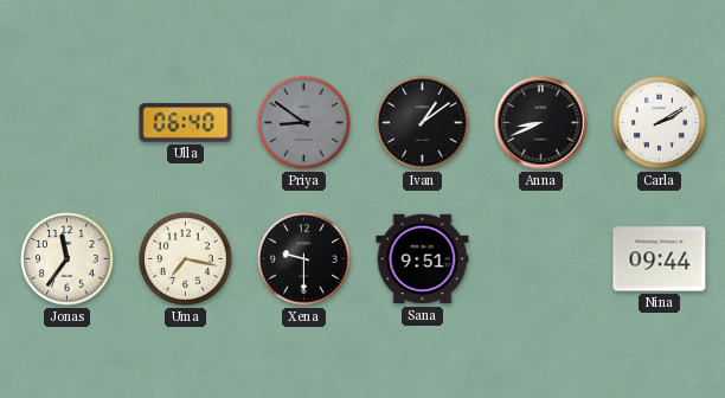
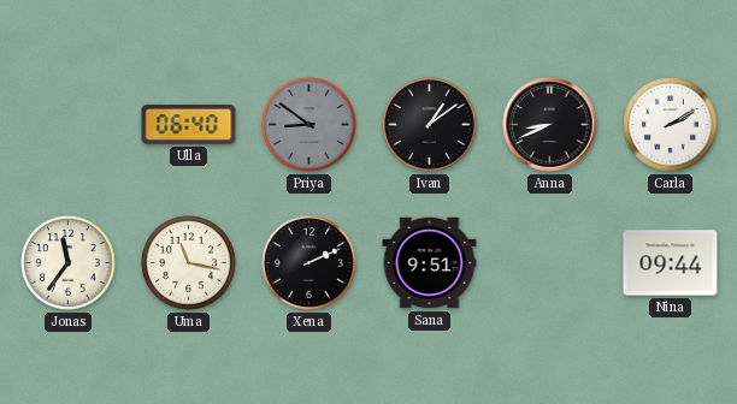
Uma: 7:17 -> 11:17
Xena: 9:30 -> 2:11
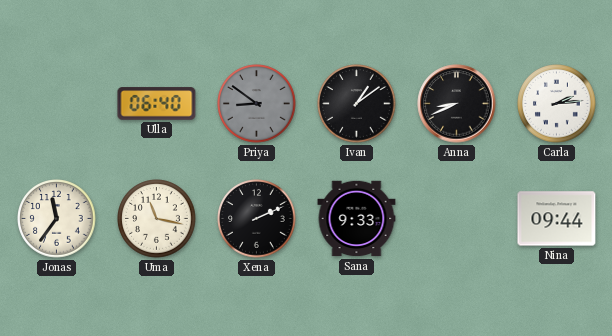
Carla: 2:10 -> 2:14
Sana: 9:51 -> 9:33
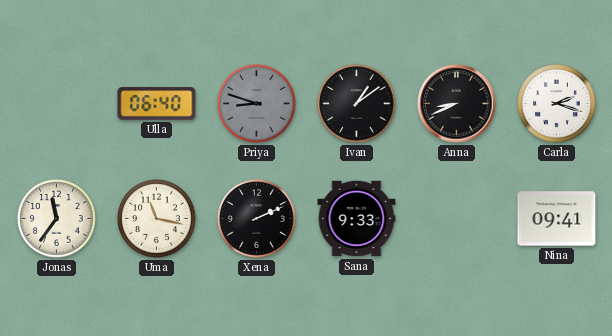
Priya: 8:51 -> 8:48
Carla: 2:14 -> 2:18
Nina: 09:44 -> 09:41
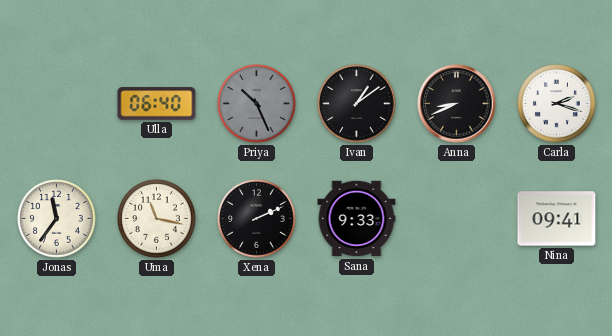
Priya: 8:48 -> 10:26
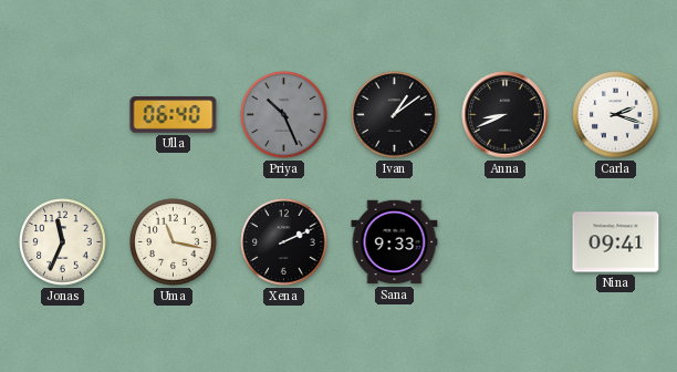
Jonas: 11:36 -> 11:34
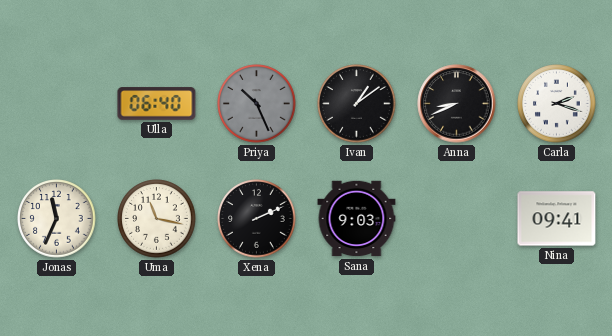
Sana: 9:33 -> 9:03
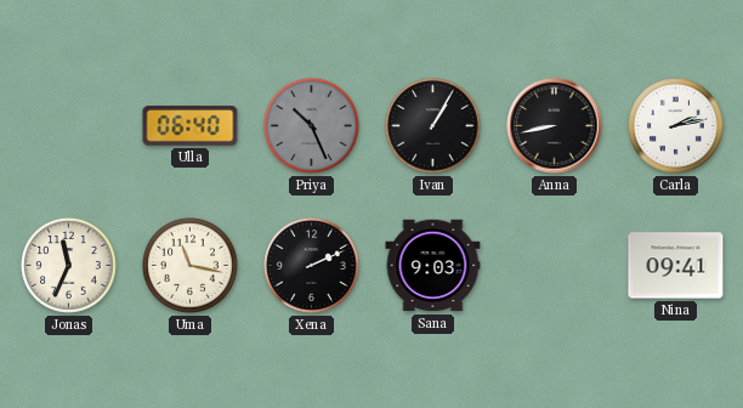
Ivan: 1:09 -> 1:05
Anna: 8:41 -> 8:43
Carla: 2:18 -> 2:13
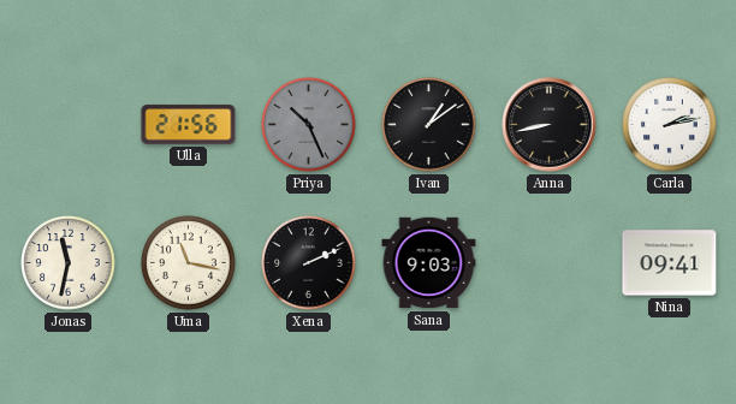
Ulla: 06:40 -> 21:56
Ivan: 1:05 -> 1:09
Jonas: 11:34 -> 11:32
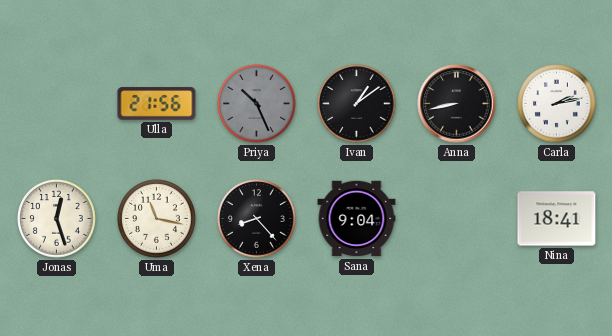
Jonas: 11:32 -> 12:27
Xena: 2:11 -> 8:23
Sana: 9:03 -> 9:04
Nina: 09:41 -> 18:41
